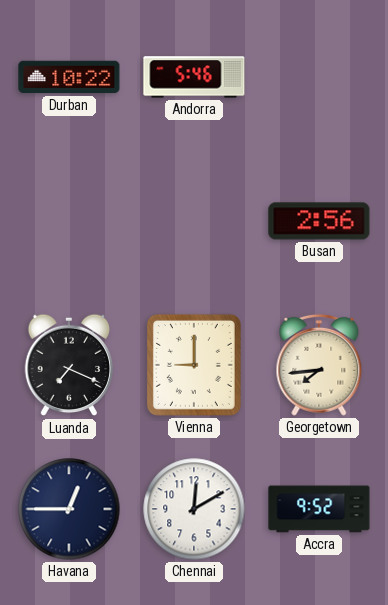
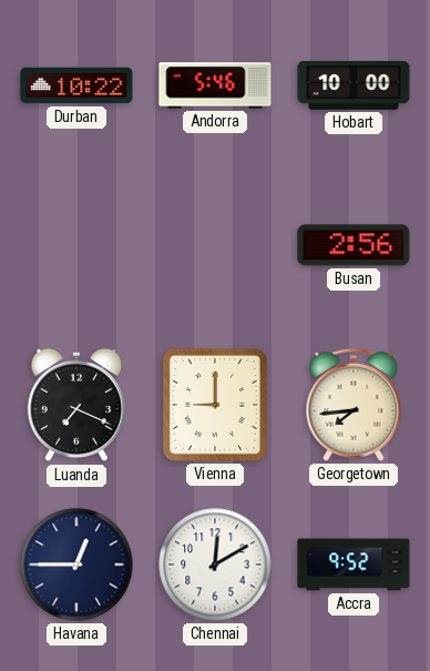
Hobart: none -> 10:00
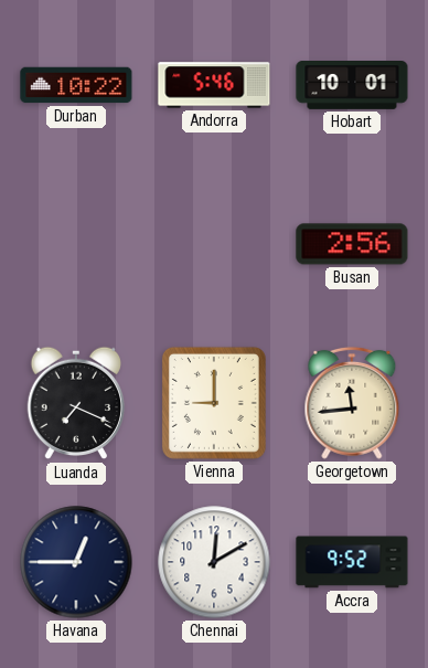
Hobart: 10:00 -> 10:01
Georgetown: 7:44 -> 11:44
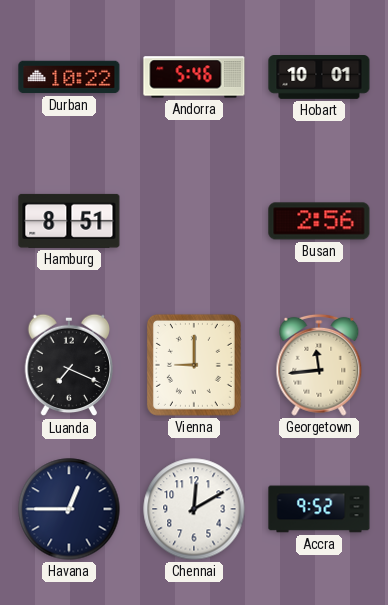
Hamburg: none -> 8:51
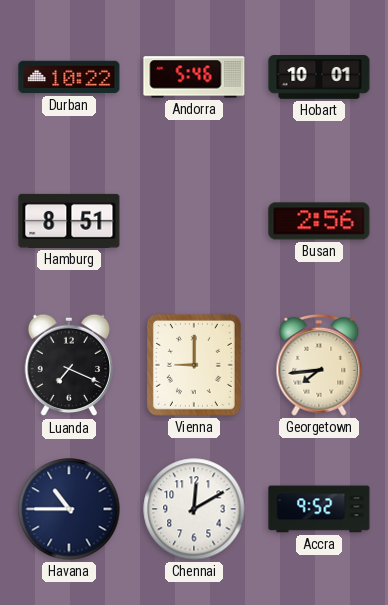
Georgetown: 11:44 -> 7:44
Havana: 12:45 -> 10:45
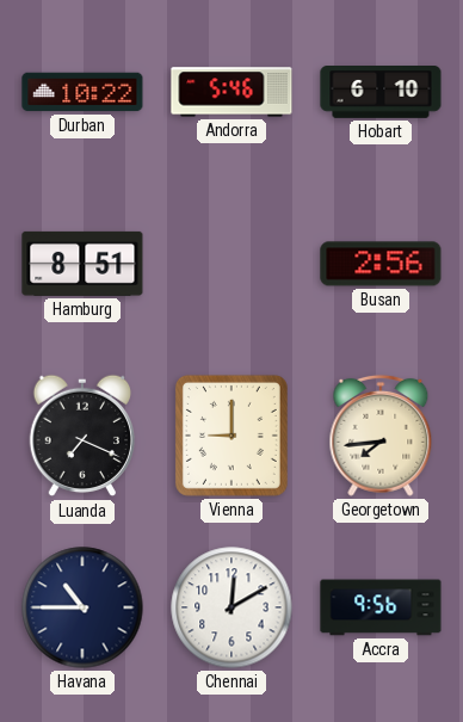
Hobart: 10:01 -> 6:10
Accra: 9:52 -> 9:56
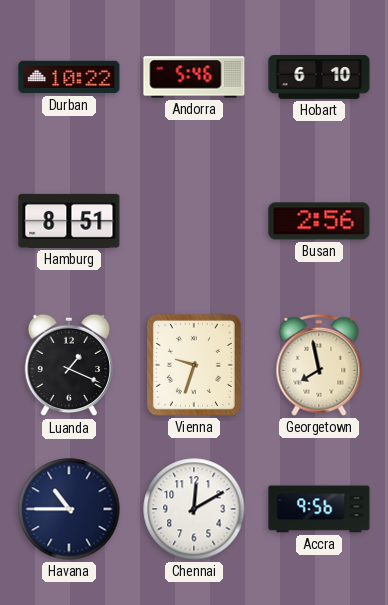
Luanda: 7:19 -> 1:19
Vienna: 9:00 -> 9:33
Georgetown: 7:44 -> 7:58
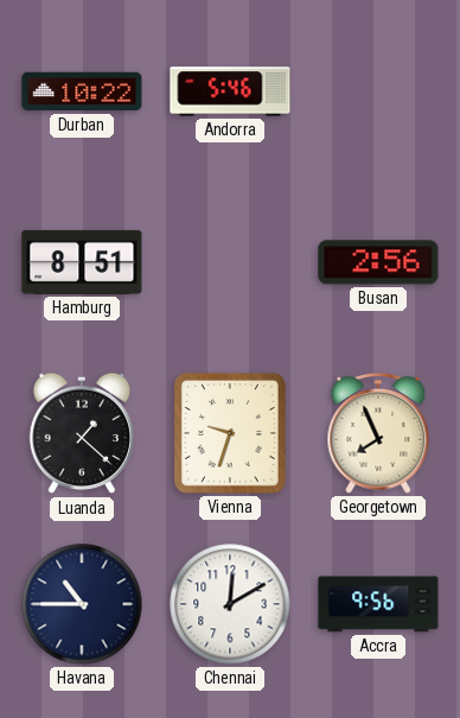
Hobart: 6:10 -> none
Luanda: 1:19 -> 1:22
Georgetown: 7:58 -> 7:56
